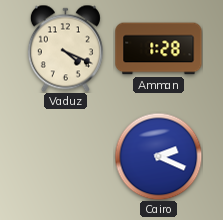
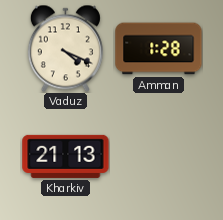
Kharkiv: none -> 21:13
Cairo: 2:19 -> none
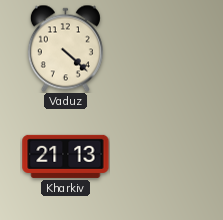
Vaduz: 4:19 -> 4:22
Amman: 1:28 -> none
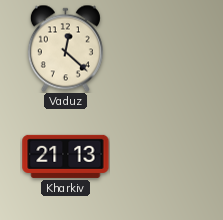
Vaduz: 4:22 -> 12:22
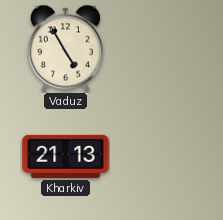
Vaduz: 12:22 -> 4:55
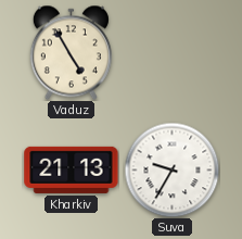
Suva: none -> 9:35
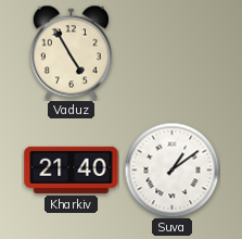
Kharkiv: 21:13 -> 21:40
Suva: 9:35 -> 1:09
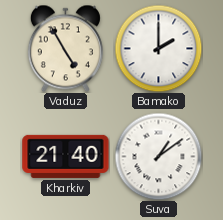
Bamako: none -> 2:00
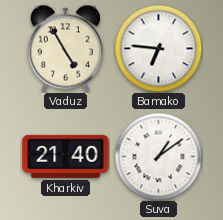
Bamako: 2:00 -> 6:46
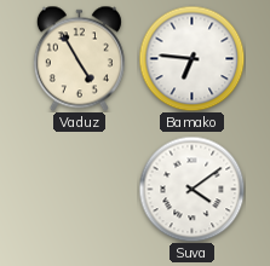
Kharkiv: 21:40 -> none
Suva: 1:09 -> 4:09
